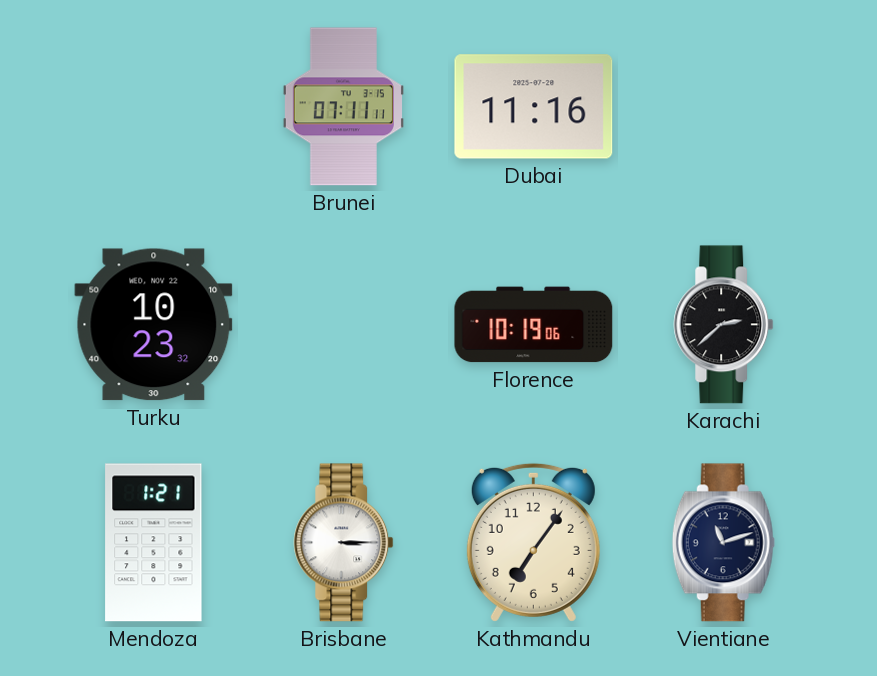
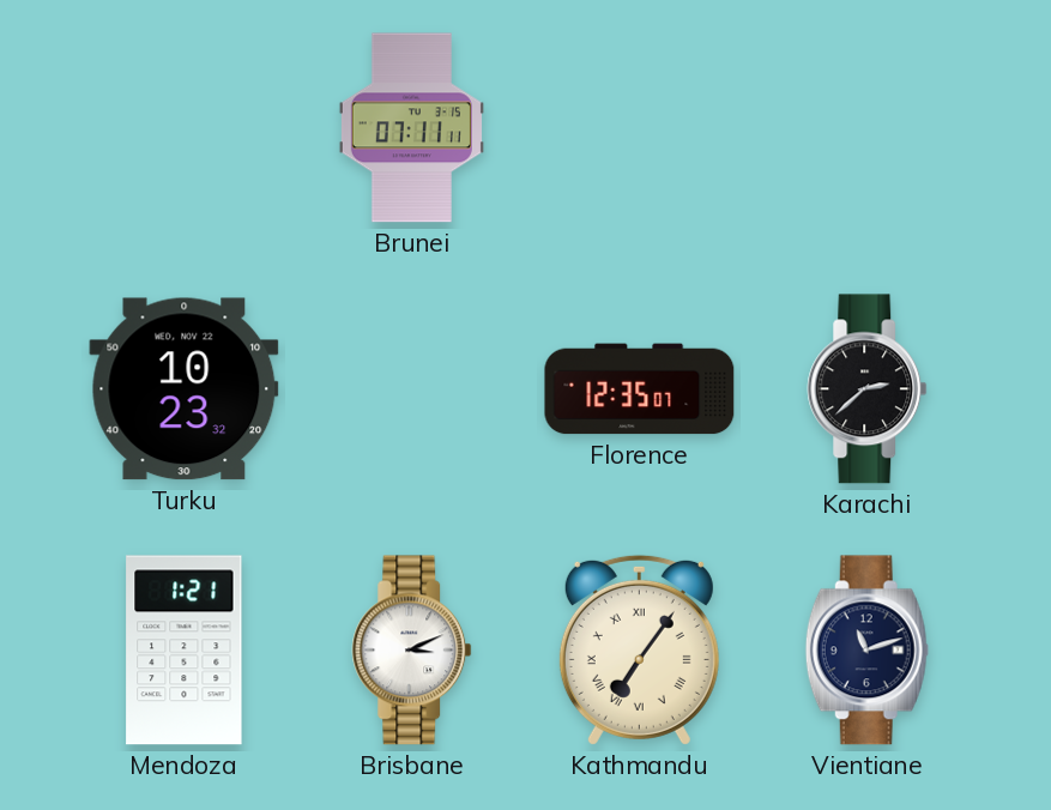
Dubai: 11:16 -> none
Florence: 10:19 -> 12:35
Brisbane: 3:15 -> 3:11
Kathmandu numerals: Arabic -> Roman
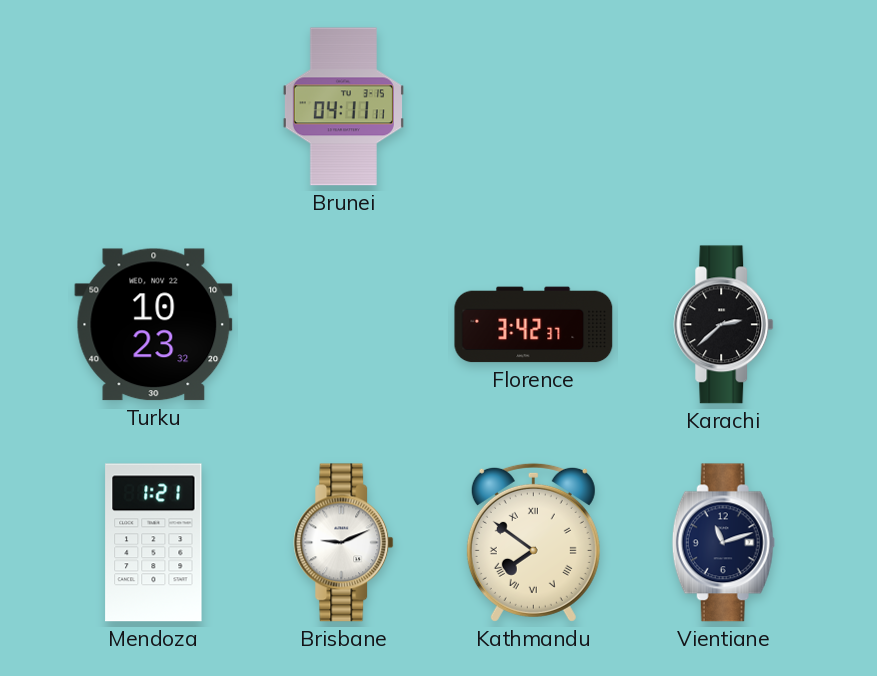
Brunei: 07:11 -> 04:11
Florence: 12:35 -> 3:42
Brisbane: 3:11 -> 9:11
Kathmandu: 7:06 -> 7:51
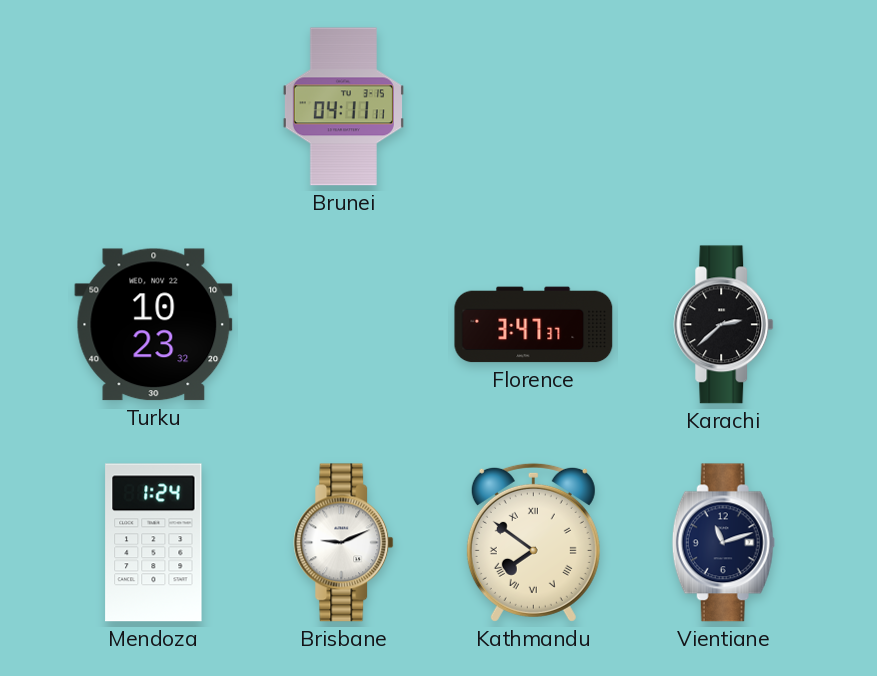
Florence: 3:42 -> 3:47
Mendoza: 1:21 -> 1:24
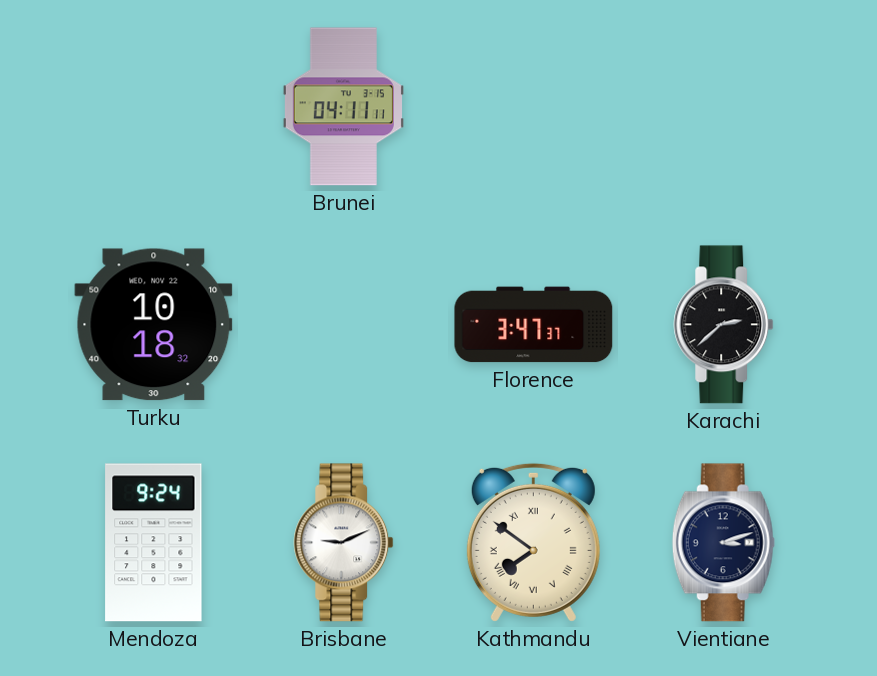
Turku: 10:23 -> 10:18
Mendoza: 1:24 -> 9:24
Vientiane: 11:12 -> 3:12
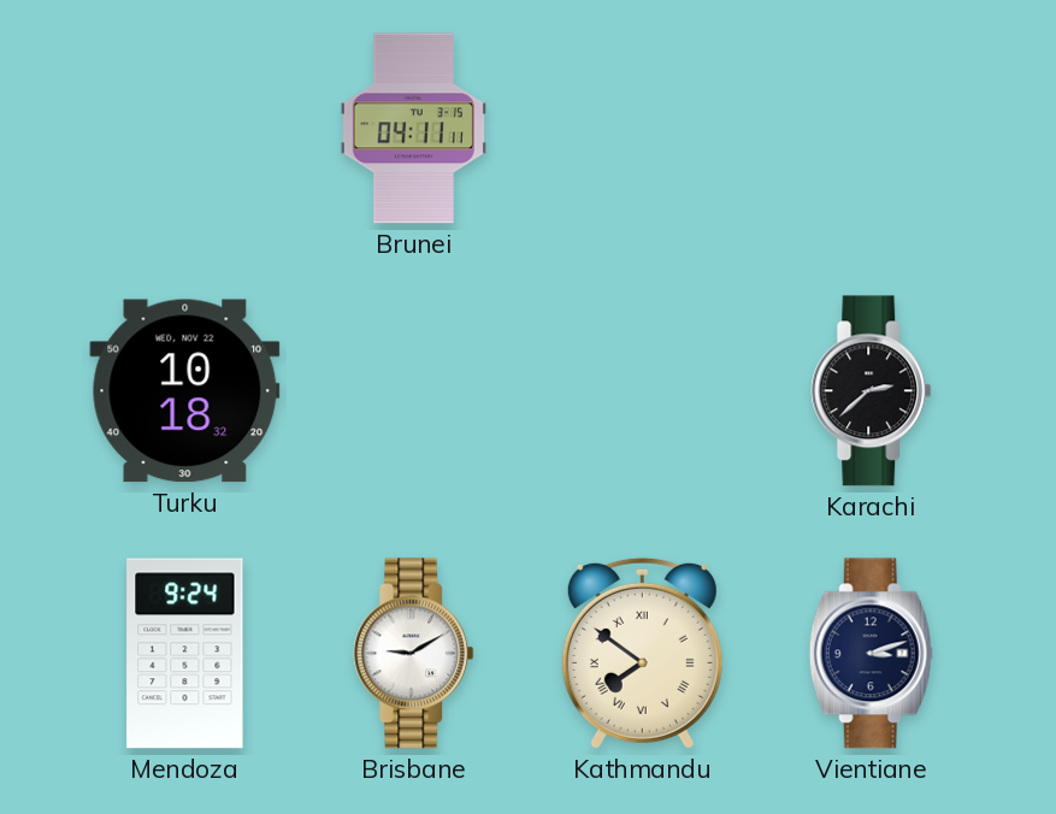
Florence: 3:47 -> none
Brisbane: 9:11 -> 9:10
